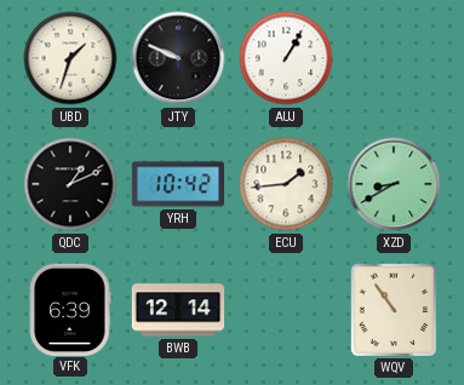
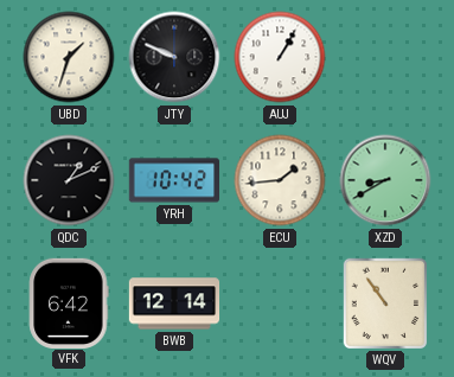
VFK: 6:39 -> 6:42
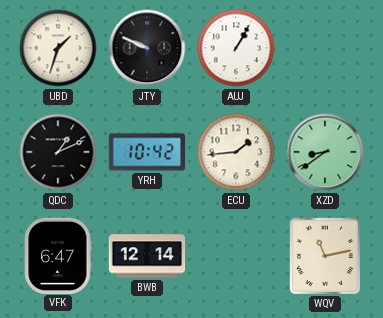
XZD: 8:40 -> 8:39
VFK: 6:42 -> 6:47
WQV: 10:54 -> 11:13
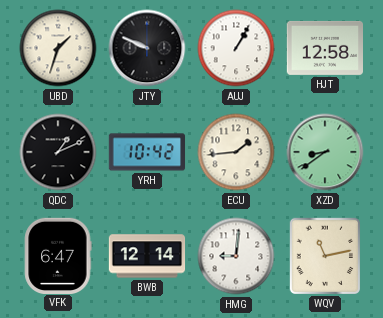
HJT: none -> 12:58
HMG: none -> 9:01
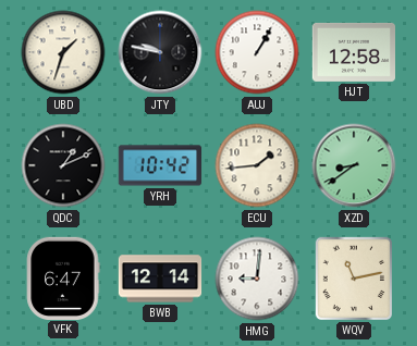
JTY: 9:49 -> 9:47
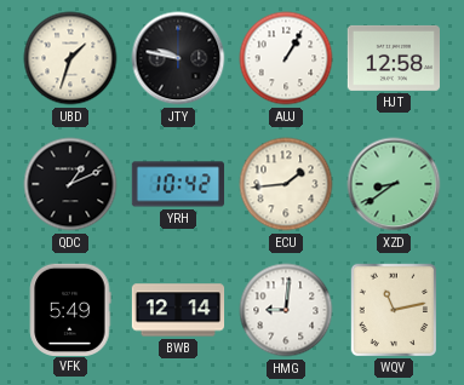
VFK: 6:47 -> 5:49
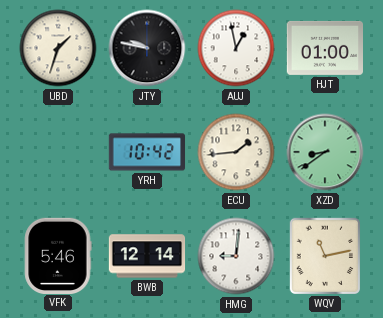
AUJ: 1:05 -> 12:58
HJT: 12:58 -> 01:00
QDC: 1:11 -> none
VFK: 5:49 -> 5:46
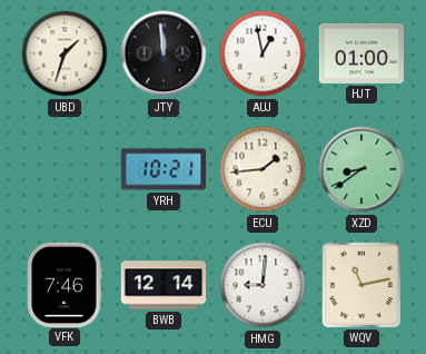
JTY: 9:47 -> 11:59
YRH: 10:42 -> 10:21
VFK: 5:46 -> 7:46
